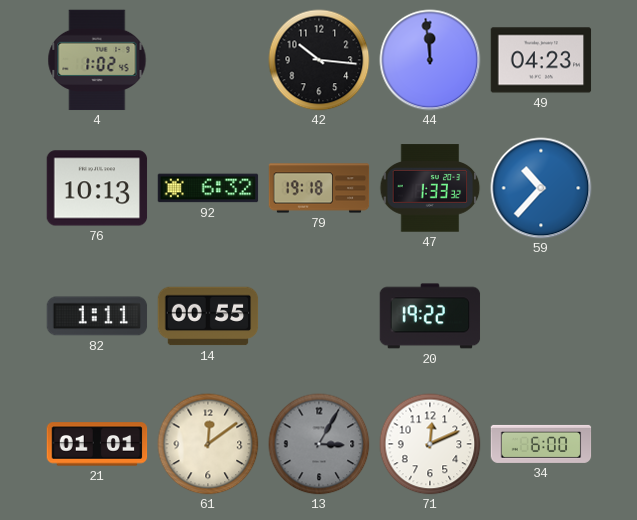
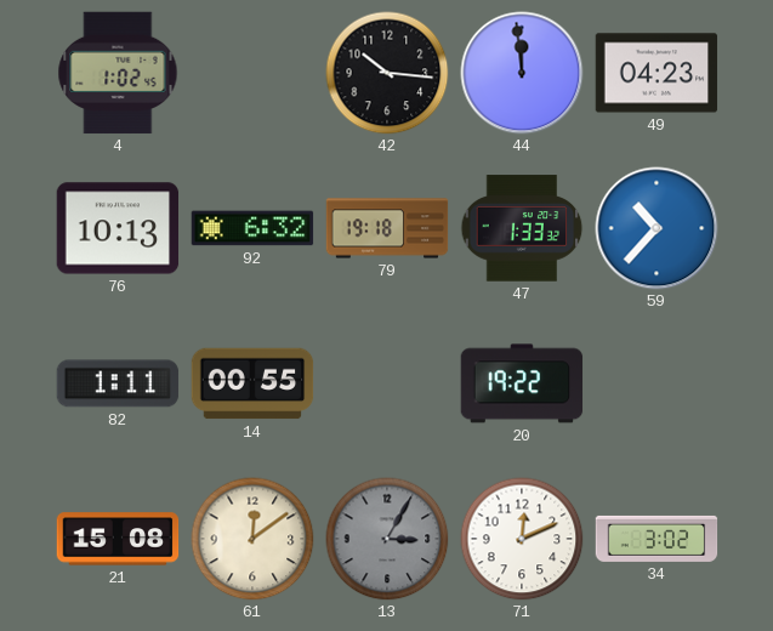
21: 01:01 -> 15:08
34: 6:00 -> 3:02
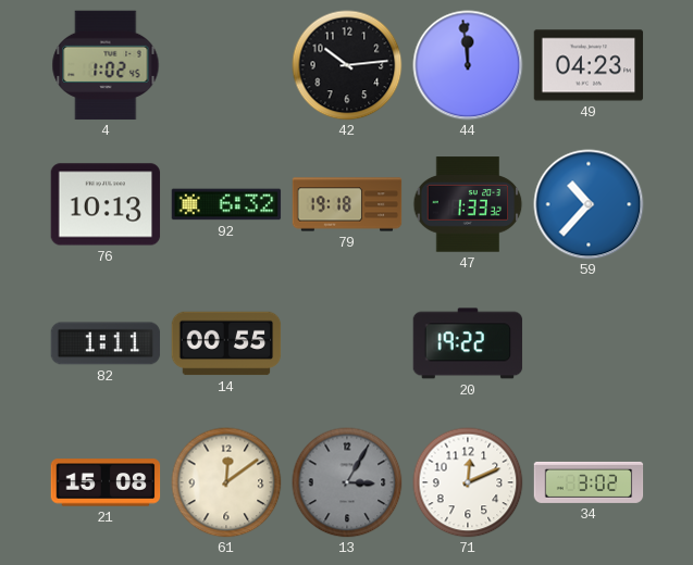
42: 10:16 -> 10:14
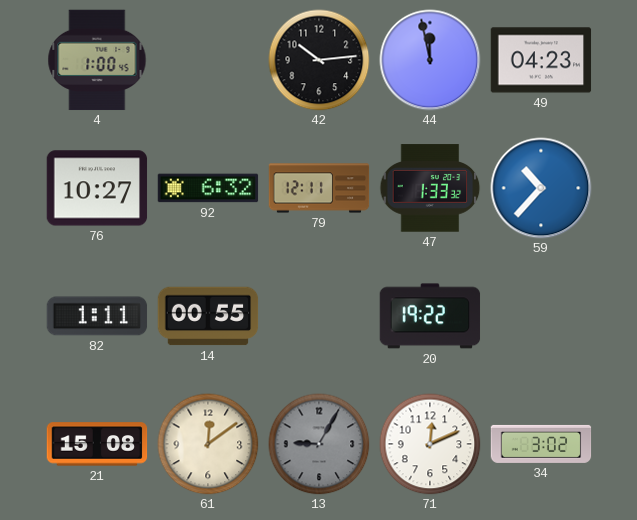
4: 1:02 -> 1:00
44: 11:59 -> 11:58
76: 10:13 -> 10:27
79: 19:18 -> 12:11
13: 3:05 -> 9:05
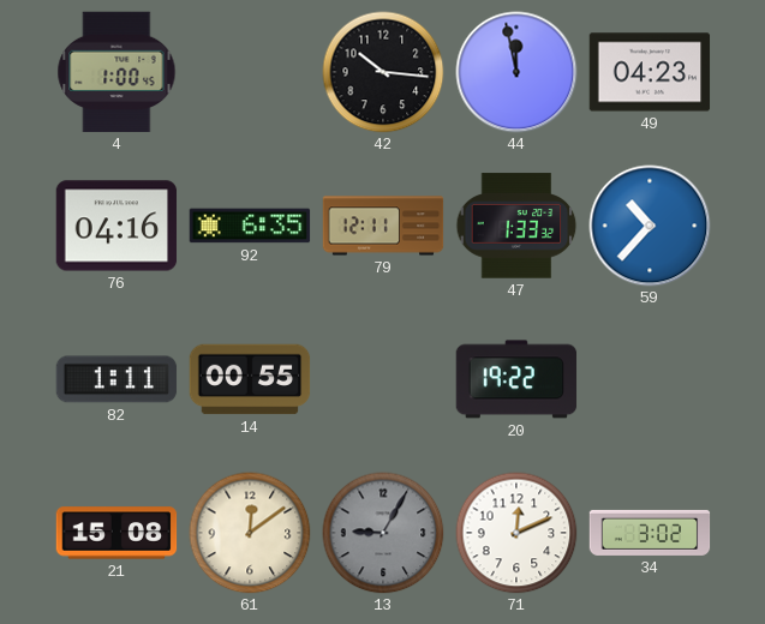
42: 10:14 -> 10:16
76: 10:27 -> 04:16
92: 6:32 -> 6:35
